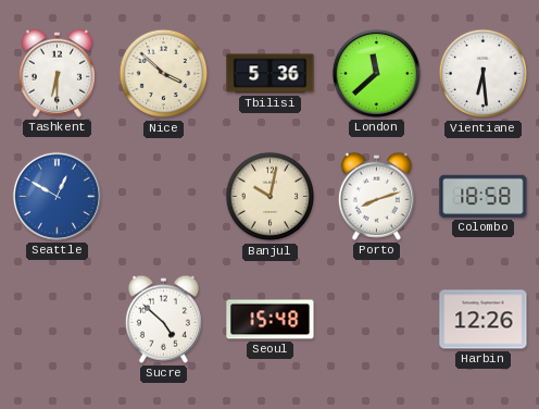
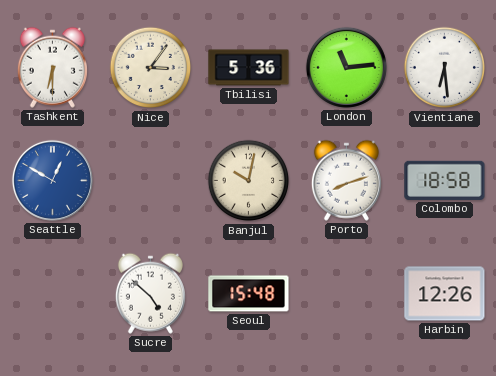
Nice: 3:52 -> 3:06
London: 11:38 -> 11:14
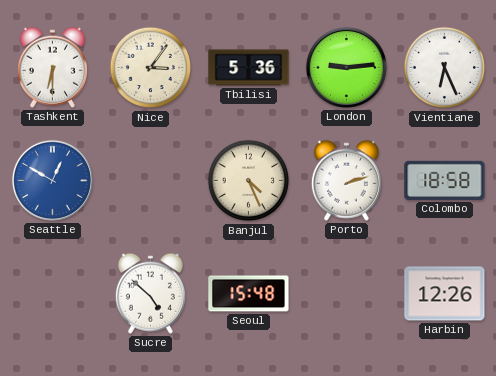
London: 11:14 -> 9:14
Vientiane: 6:29 -> 6:26
Banjul: 10:02 -> 4:26
Porto: 8:12 -> 2:12
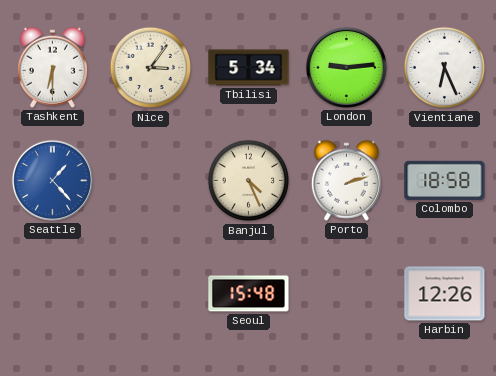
Tbilisi: 5:36 -> 5:34
Seattle: 12:50 -> 1:23
Sucre: 4:52 -> none
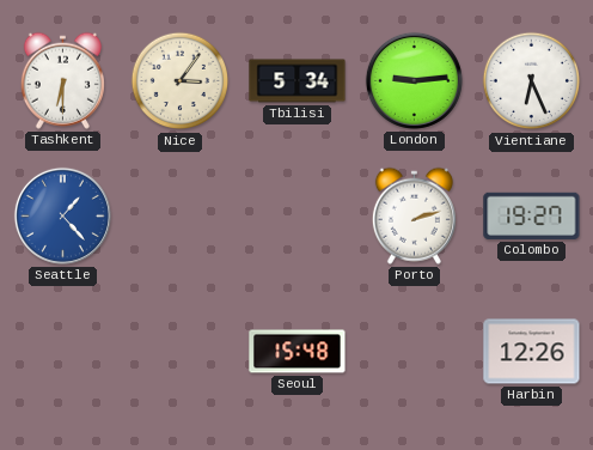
Banjul: 4:26 -> none
Colombo: 18:58 -> 19:27
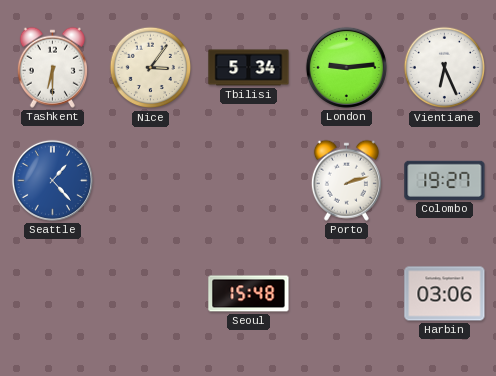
Harbin: 12:26 -> 03:06
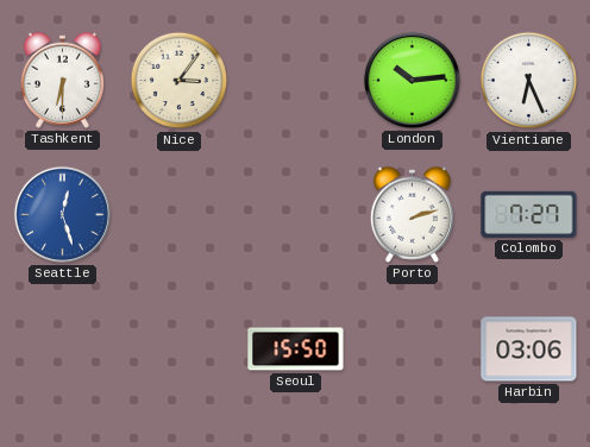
Tbilisi: 5:34 -> none
London: 9:14 -> 10:14
Seattle: 1:23 -> 12:27
Colombo: 19:27 -> 7:27
Seoul: 15:48 -> 15:50
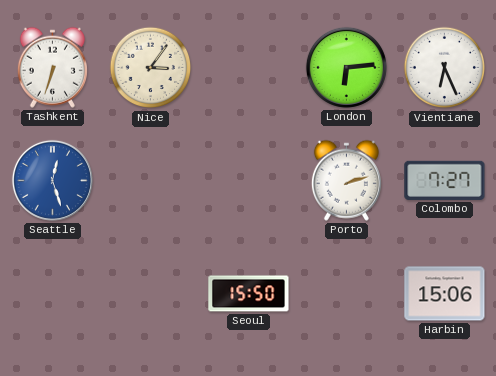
Tashkent: 6:30 -> 6:33
London: 10:14 -> 6:14
Harbin: 03:06 -> 15:06
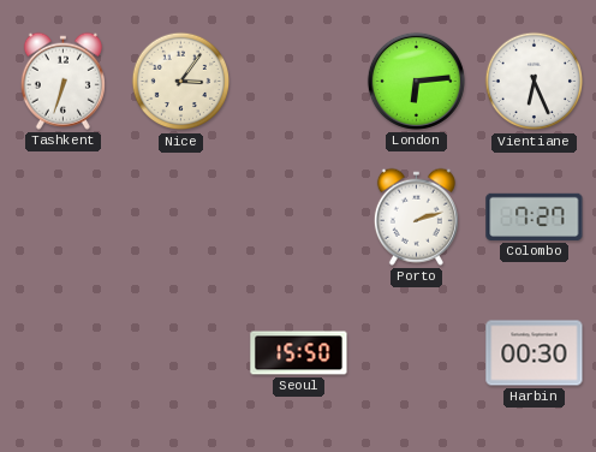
Seattle: 12:27 -> none
Harbin: 15:06 -> 00:30
